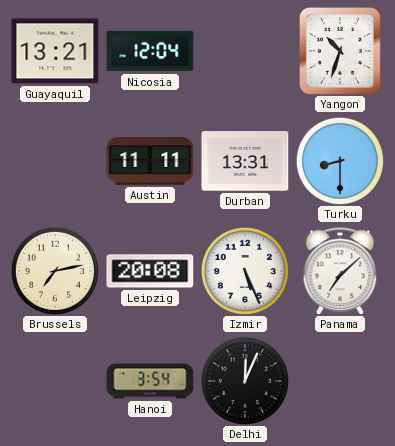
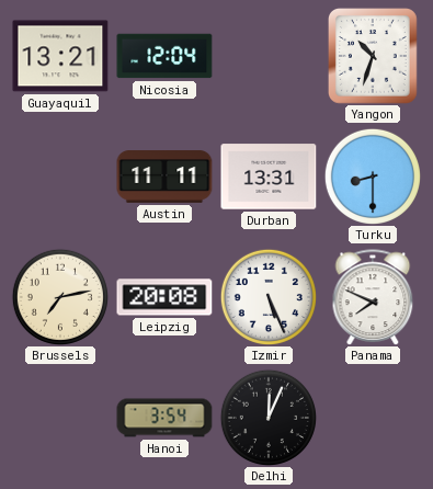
Panama: 7:08 -> 7:49
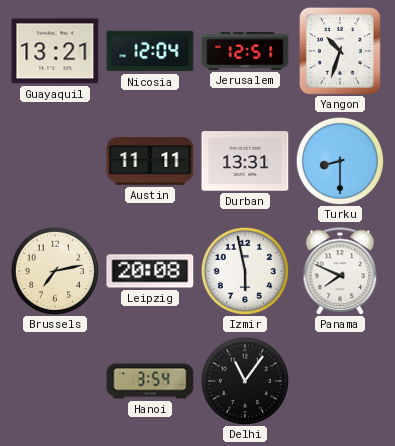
Jerusalem: none -> 12:51
Izmir: 5:26 -> 5:58
Delhi: 12:04 -> 11:06
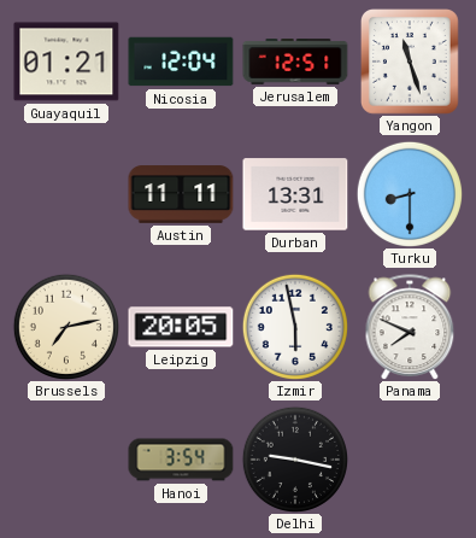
Guayaquil: 13:21 -> 01:21
Yangon: 10:33 -> 11:27
Leipzig: 20:08 -> 20:05
Delhi: 11:06 -> 9:17
